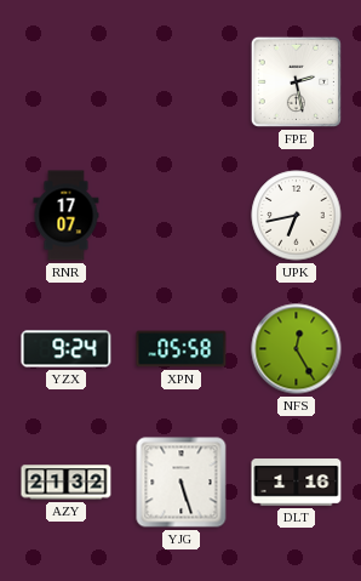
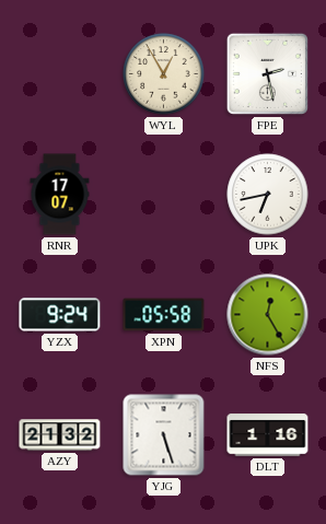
WYL: none -> 12:55
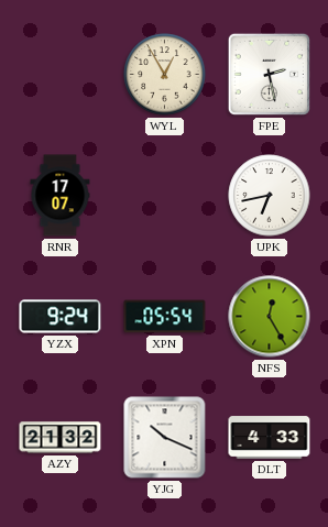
XPN: 05:58 -> 05:54
YJG: 5:27 -> 10:19
DLT: 1:16 -> 4:33
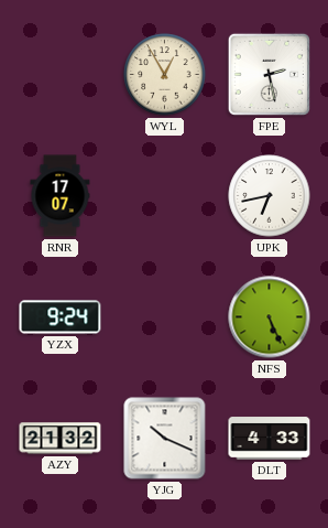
XPN: 05:54 -> none
NFS: 12:25 -> 5:26
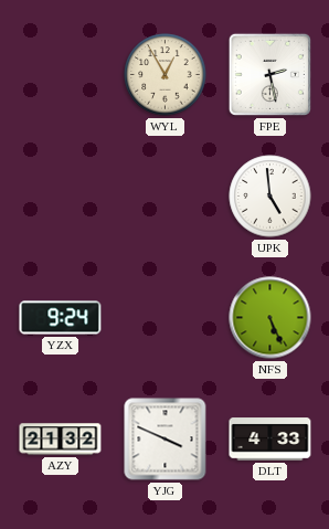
RNR: 17:07 -> none
UPK: 6:43 -> 4:59
YJG: 10:19 -> 3:49
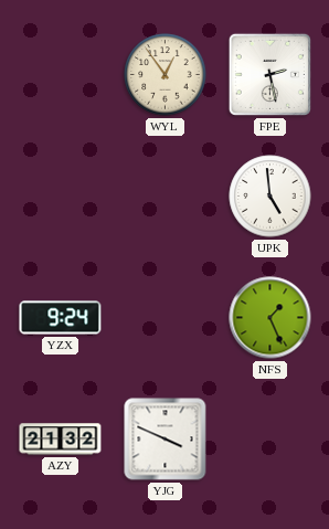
WYL: 12:55 -> 12:54
NFS: 5:26 -> 1:26
DLT: 4:33 -> none
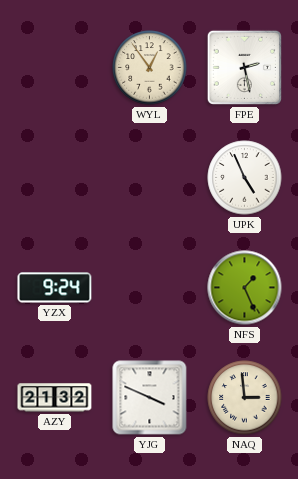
UPK: 4:59 -> 4:56
NAQ: none -> 2:59
